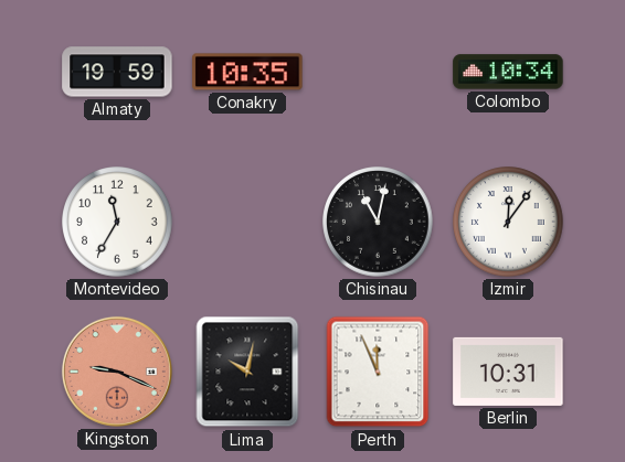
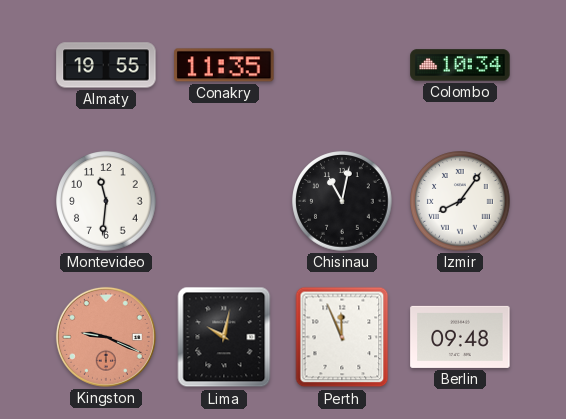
Almaty: 19:59 -> 19:55
Conakry: 10:35 -> 11:35
Montevideo: 11:35 -> 11:31
Izmir: 12:06 -> 8:06
Berlin: 10:31 -> 09:48
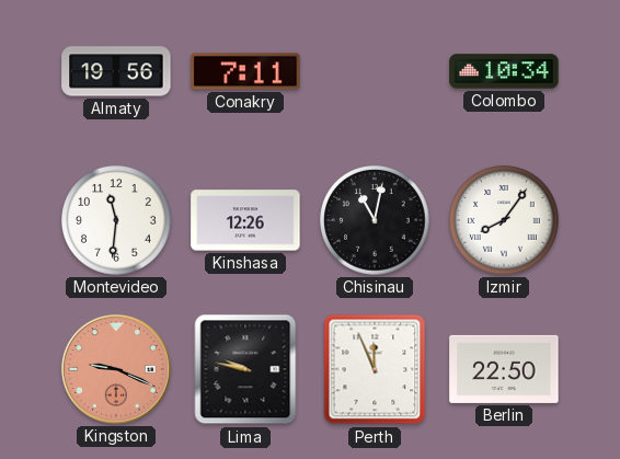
Almaty: 19:55 -> 19:56
Conakry: 11:35 -> 7:11
Kinshasa: none -> 12:26
Lima: 10:02 -> 9:47
Berlin: 09:48 -> 22:50
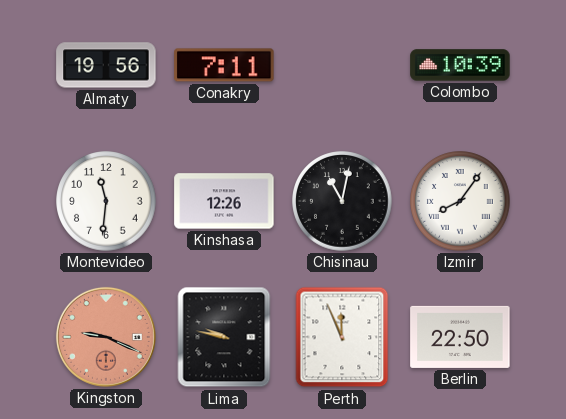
Colombo: 10:34 -> 10:39
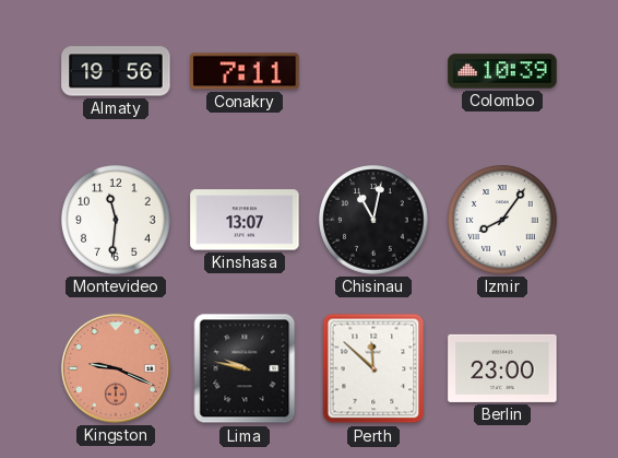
Kinshasa: 12:26 -> 13:07
Perth: 11:56 -> 11:52
Berlin: 22:50 -> 23:00
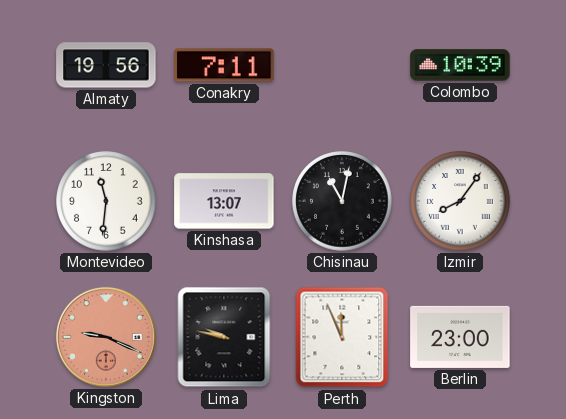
Perth: 11:52 -> 11:56
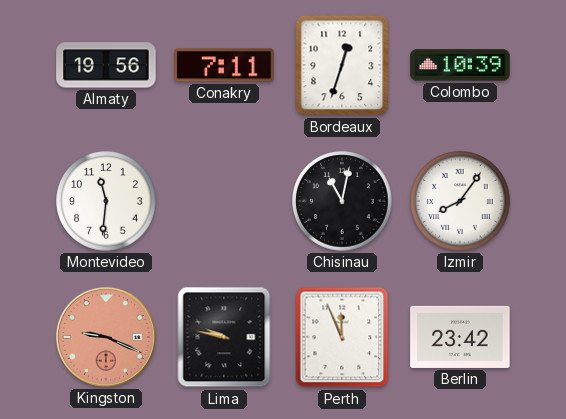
Bordeaux: none -> 12:33
Kinshasa: 13:07 -> none
Berlin: 23:00 -> 23:42
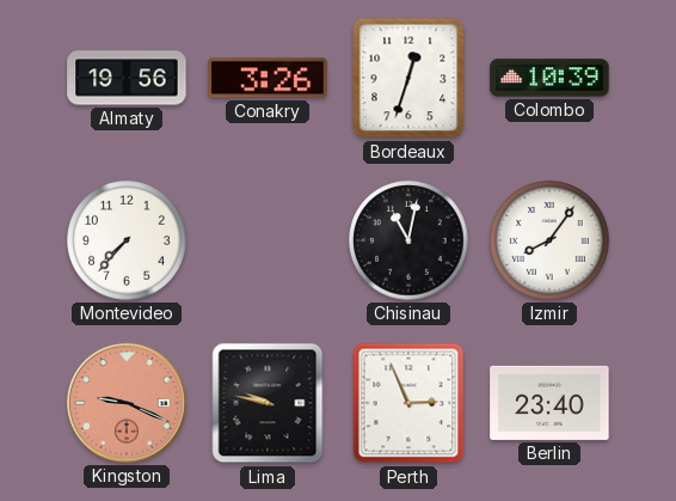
Conakry: 7:11 -> 3:26
Montevideo: 11:31 -> 7:37
Perth: 11:56 -> 2:56
Berlin: 23:42 -> 23:40
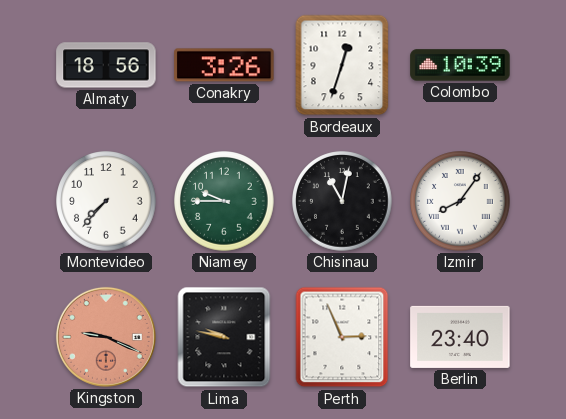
Almaty: 19:56 -> 18:56
Niamey: none -> 9:45
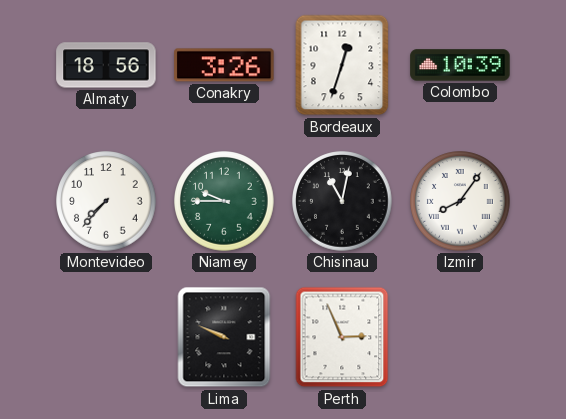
Kingston: 9:19 -> none
Lima: 9:47 -> 9:49
Berlin: 23:40 -> none
